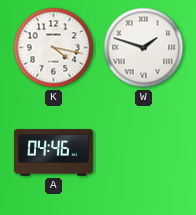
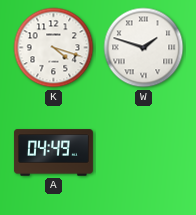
K: 4:17 -> 4:18
A: 04:46 -> 04:49
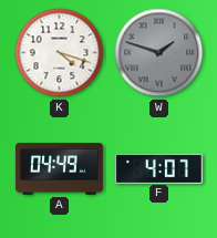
W dial: white -> grey
F: none -> 4:07
